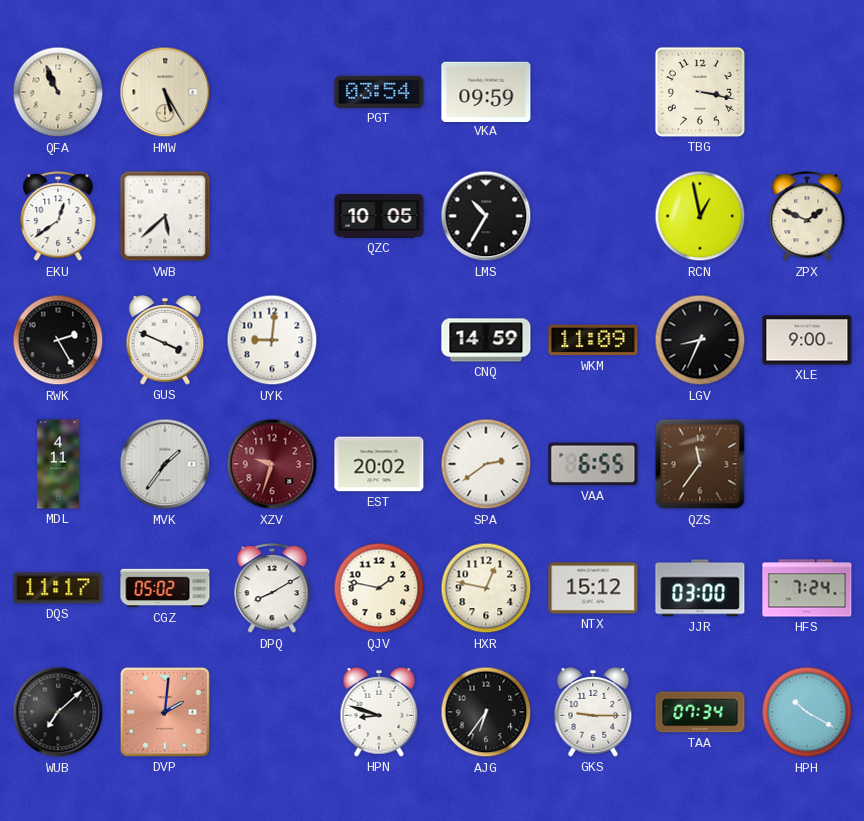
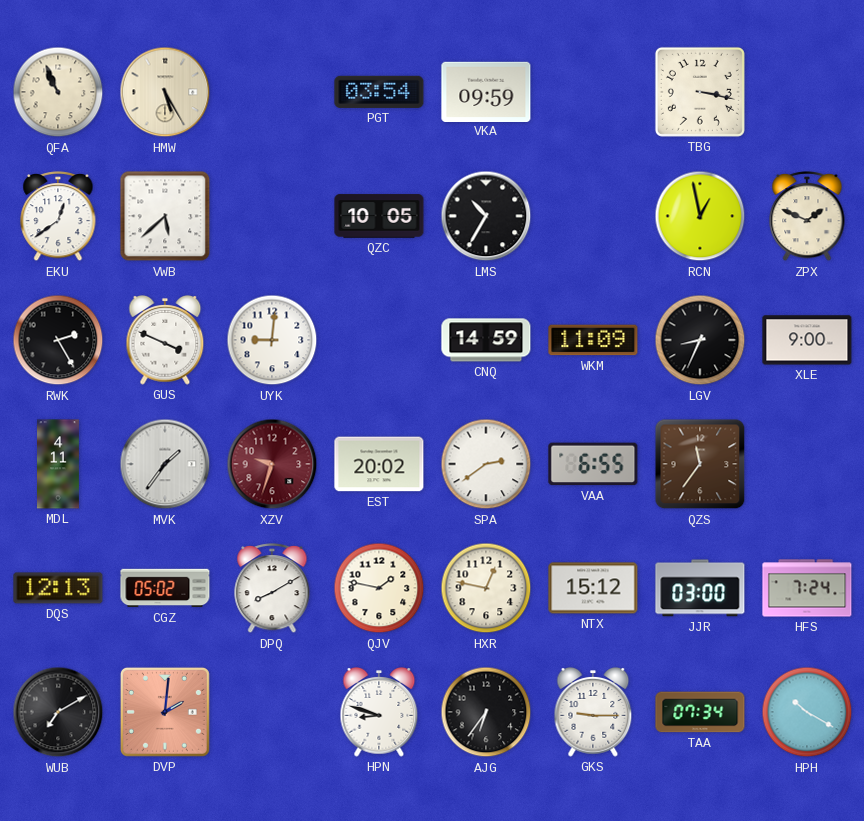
DQS: 11:17 -> 12:13
WUB: 7:08 -> 7:10
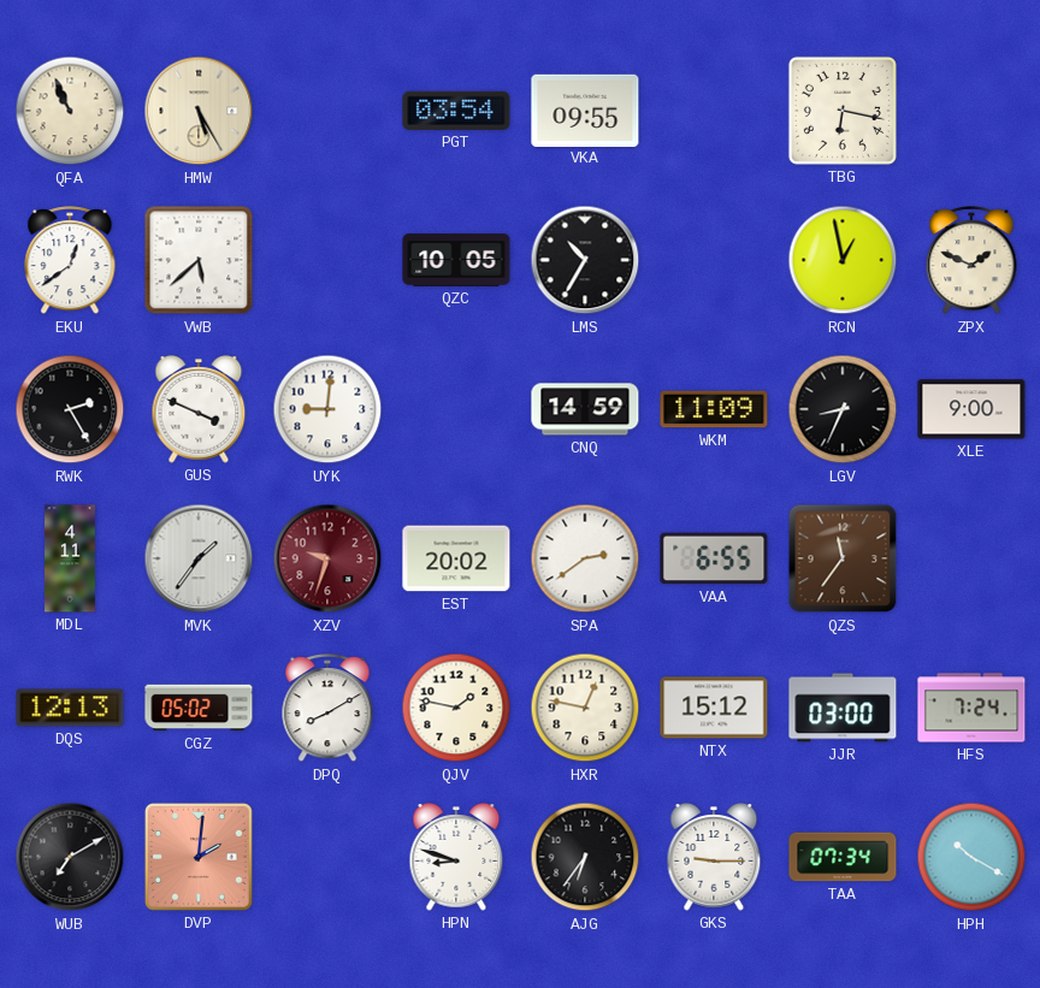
VKA: 09:59 -> 09:55
TBG: 3:17 -> 6:17
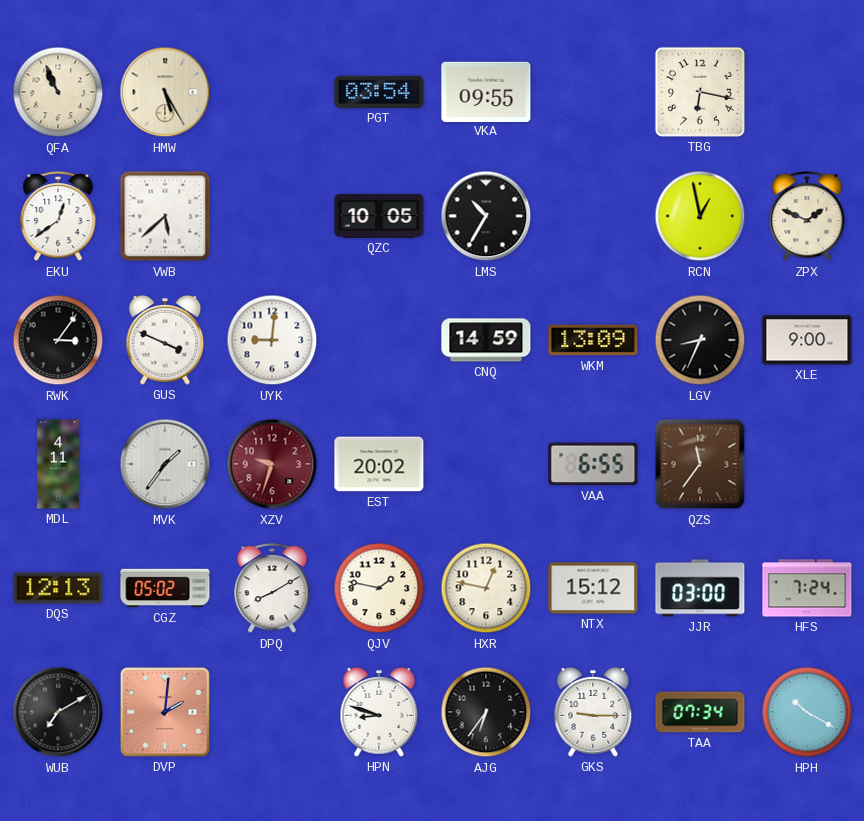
RWK: 2:25 -> 3:06
WKM: 11:09 -> 13:09
SPA: 2:39 -> none
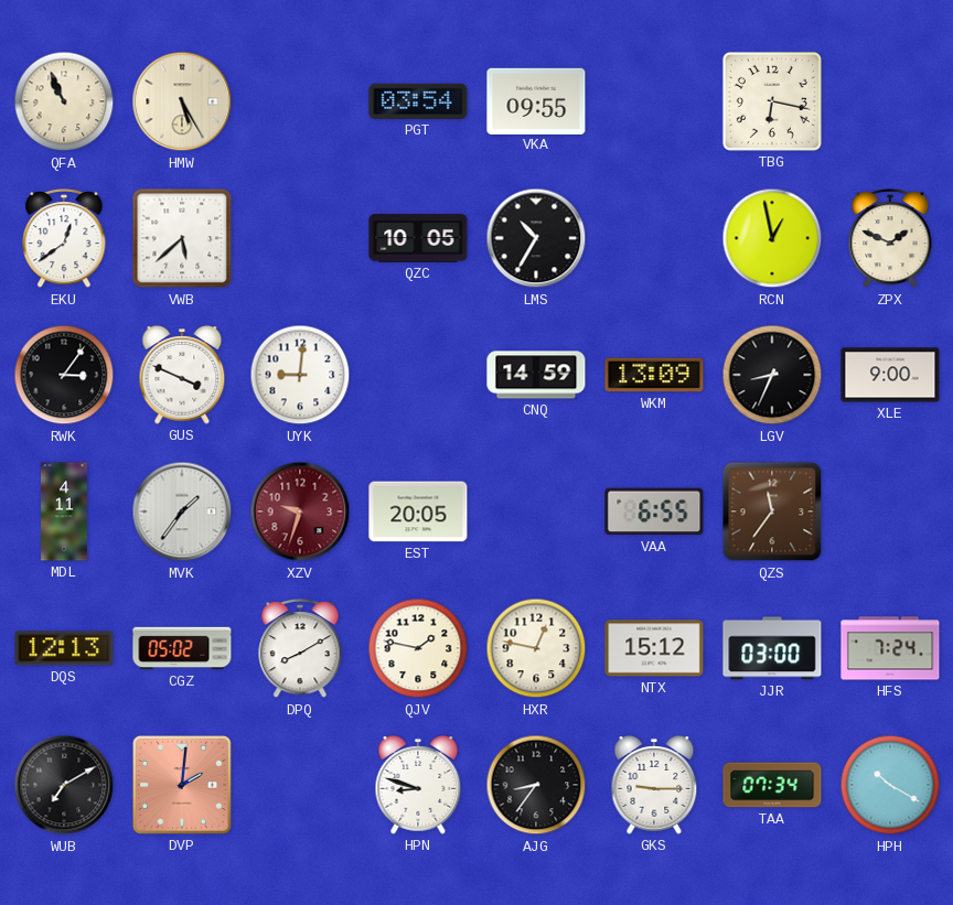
EST: 20:02 -> 20:05
AJG: 6:36 -> 8:36
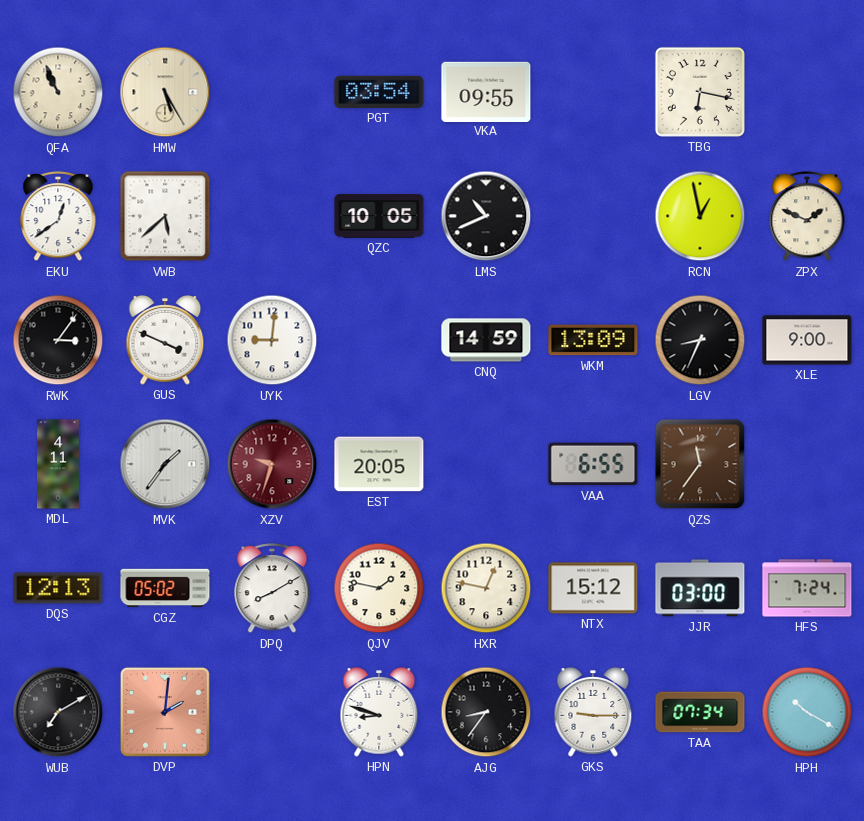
LMS: 10:35 -> 10:41
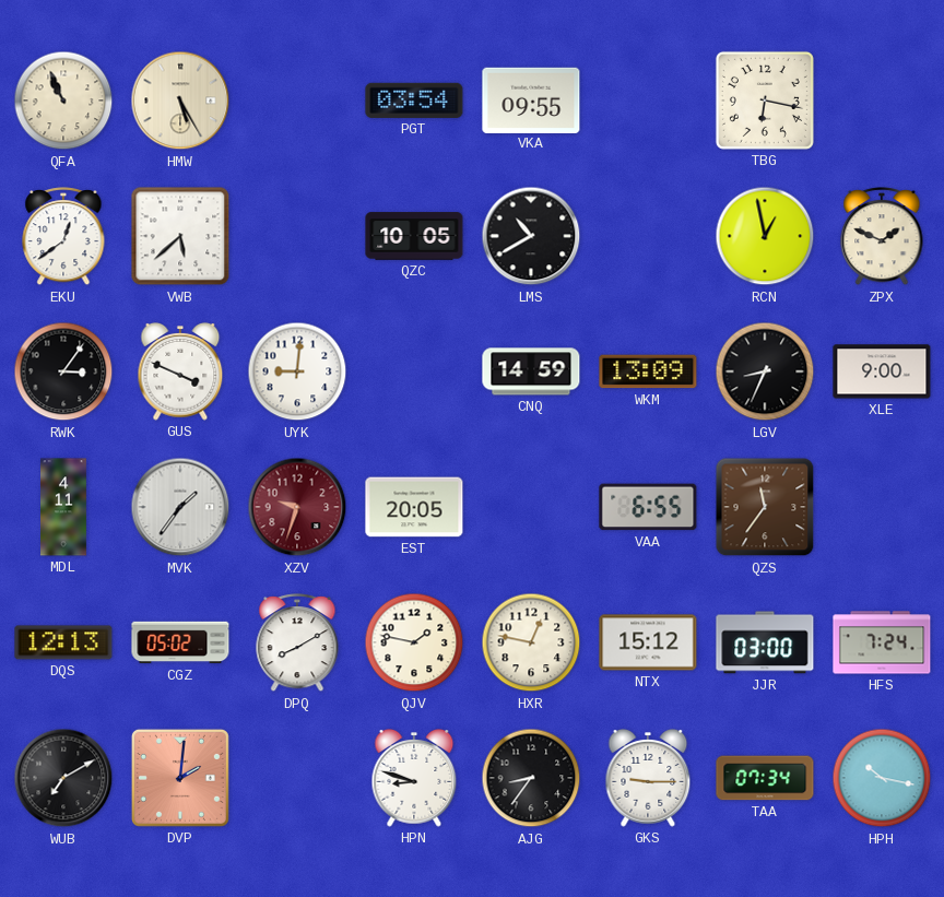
LMS: 10:41 -> 10:40
HPH: 10:20 -> 10:17
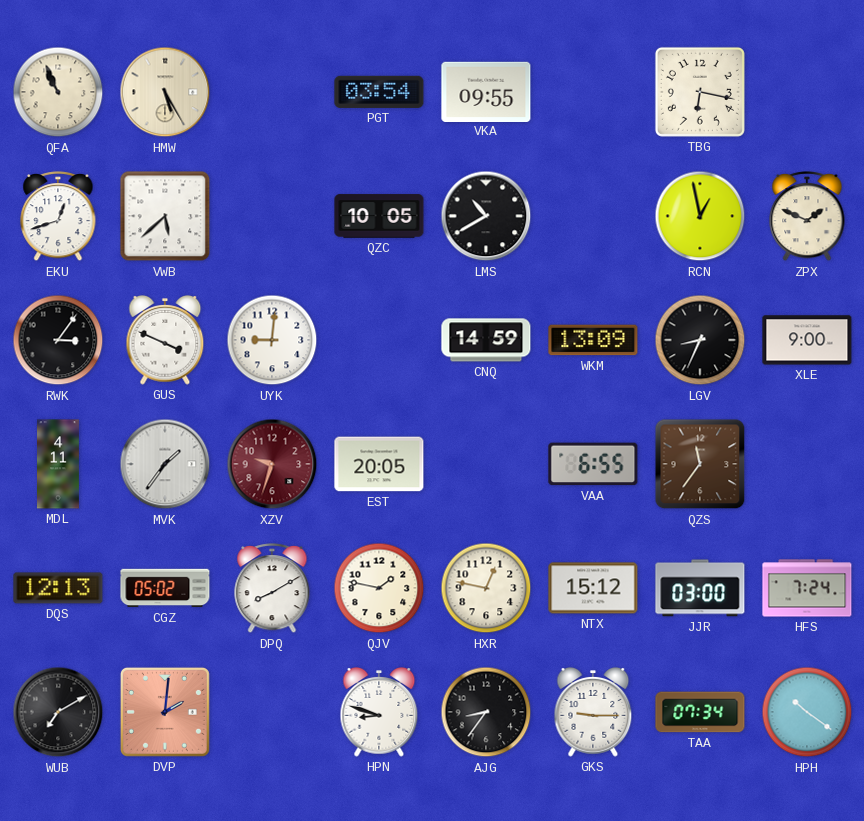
EKU: 12:39 -> 12:42
HPH: 10:17 -> 10:21
